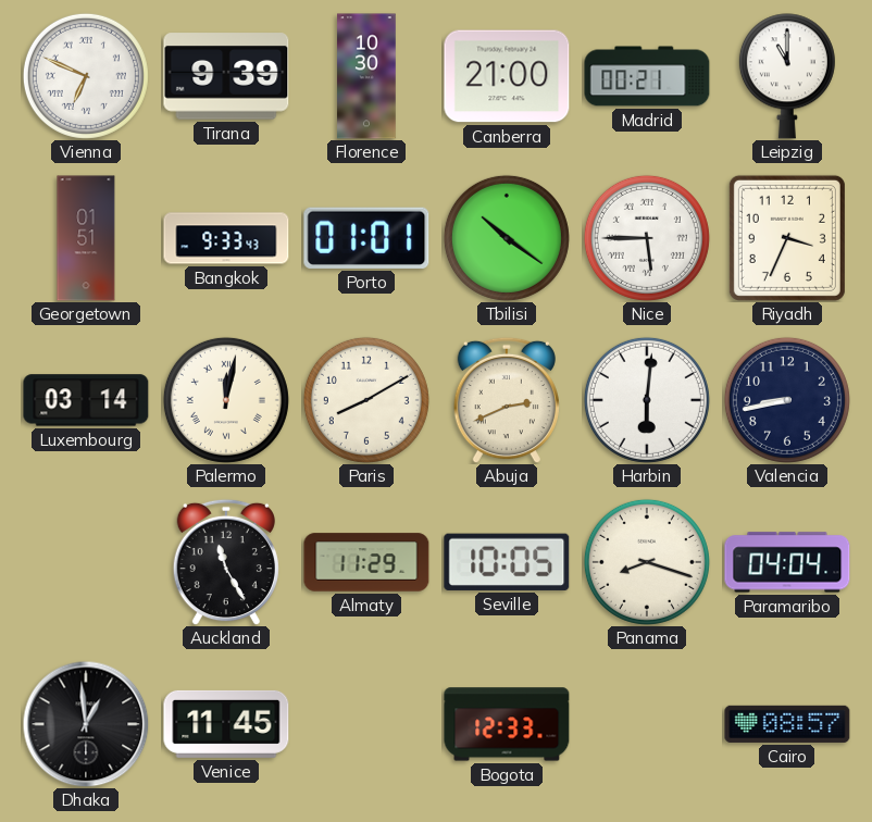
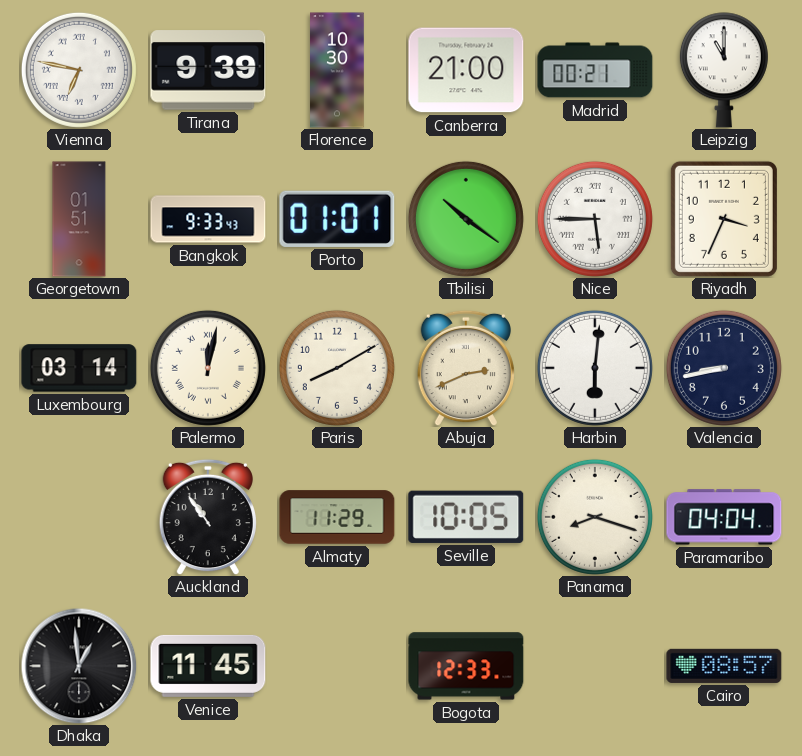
Vienna: 6:49 -> 6:47
Auckland: 11:25 -> 10:54
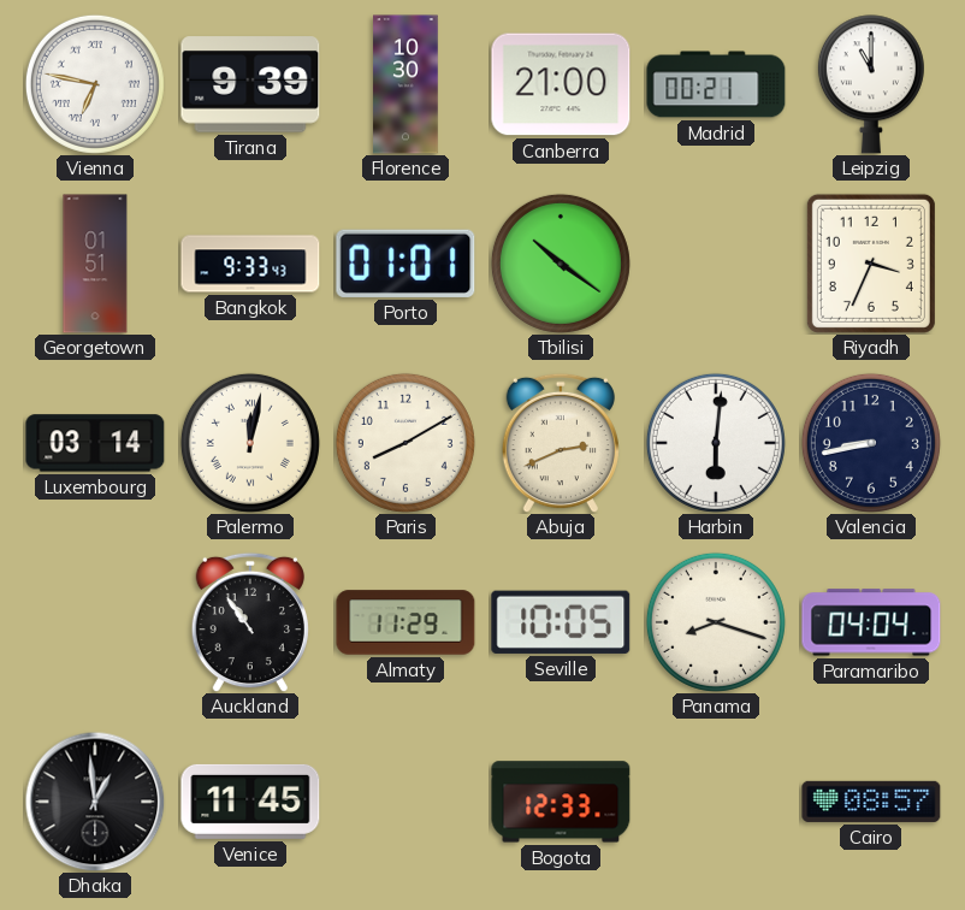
Nice: 5:45 -> none
